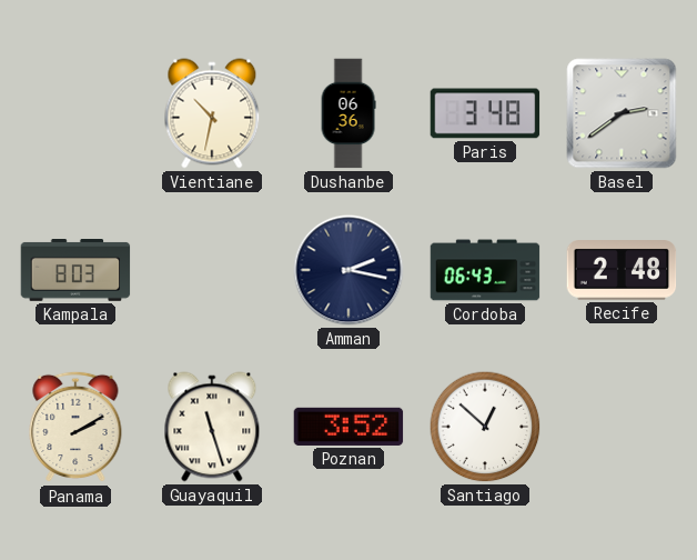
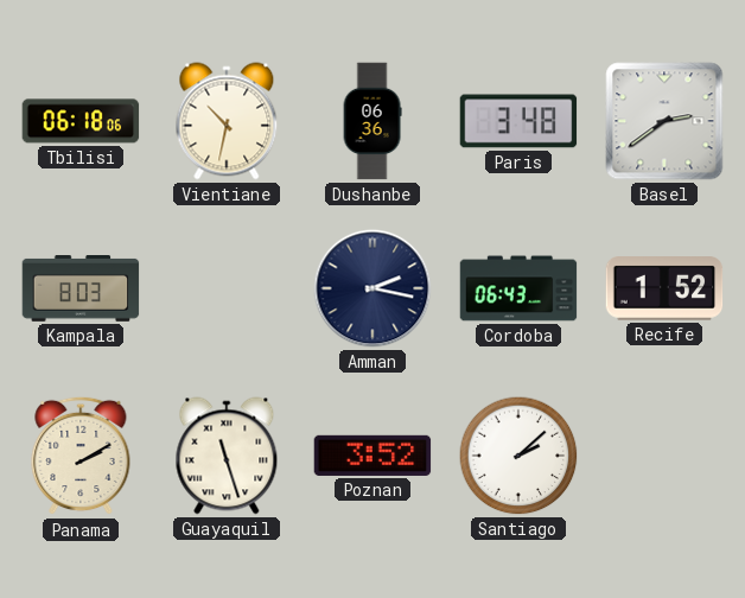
Tbilisi: none -> 06:18
Recife: 2:48 -> 1:52
Santiago: 12:52 -> 2:08
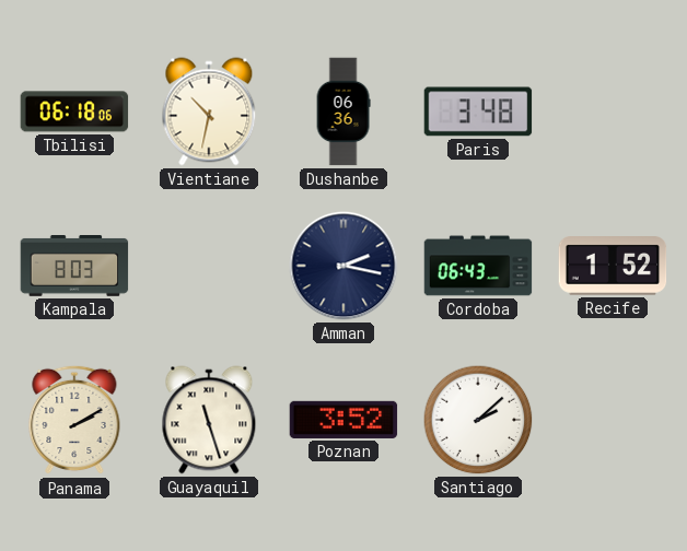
Basel: 2:39 -> none
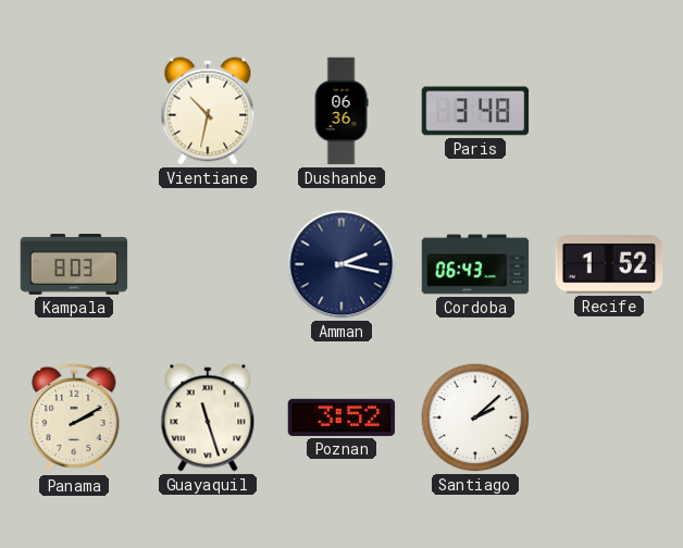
Tbilisi: 06:18 -> none
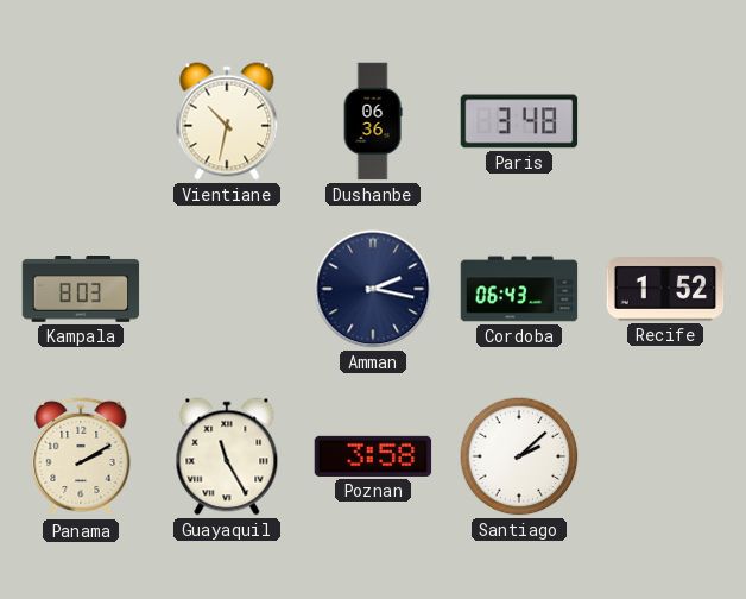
Guayaquil: 11:27 -> 11:25
Poznan: 3:52 -> 3:58
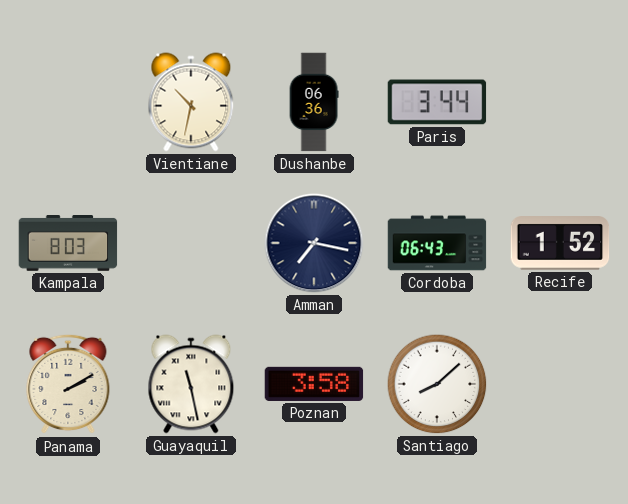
Paris: 3:48 -> 3:44
Amman: 2:17 -> 7:17
Guayaquil: 11:25 -> 11:28
Santiago: 2:08 -> 8:08
